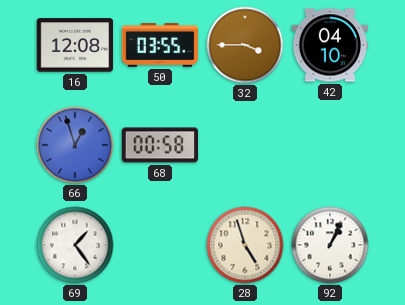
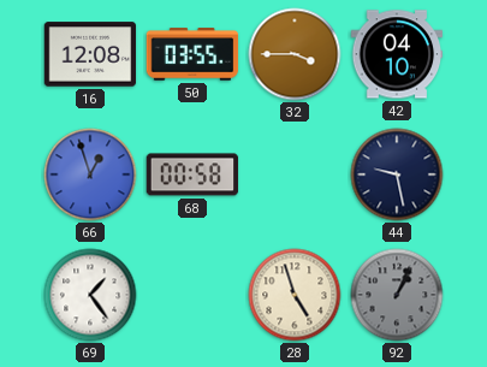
44: none -> 9:28
92 dial: white -> grey
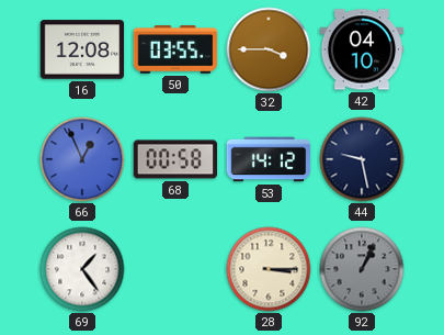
66: 12:57 -> 12:56
53: none -> 14:12
28: 4:57 -> 3:15
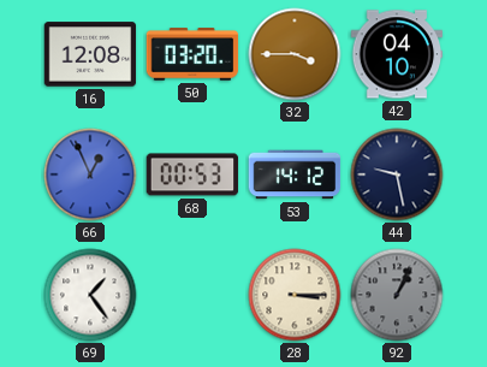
50: 03:55 -> 03:20
68: 00:58 -> 00:53
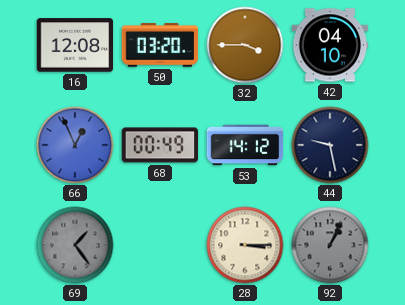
68: 00:53 -> 00:49
69 dial: white -> grey
